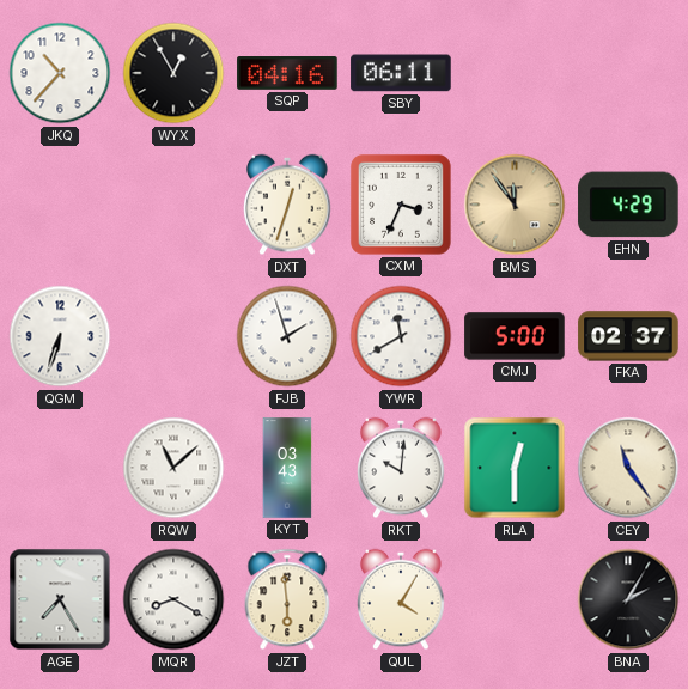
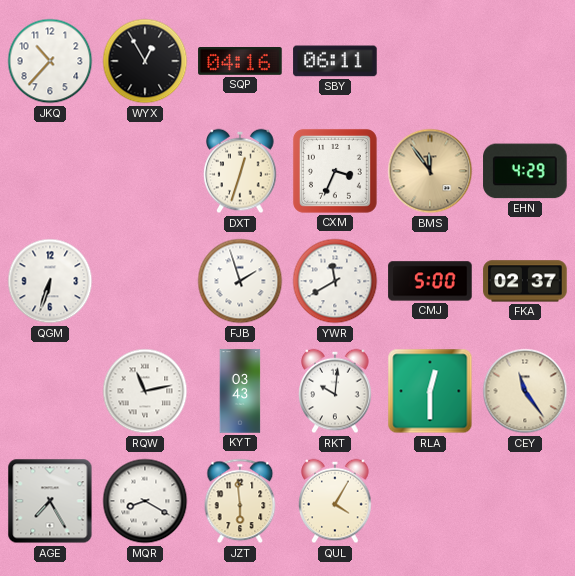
RQW: 11:08 -> 11:13
BNA: 2:05 -> none
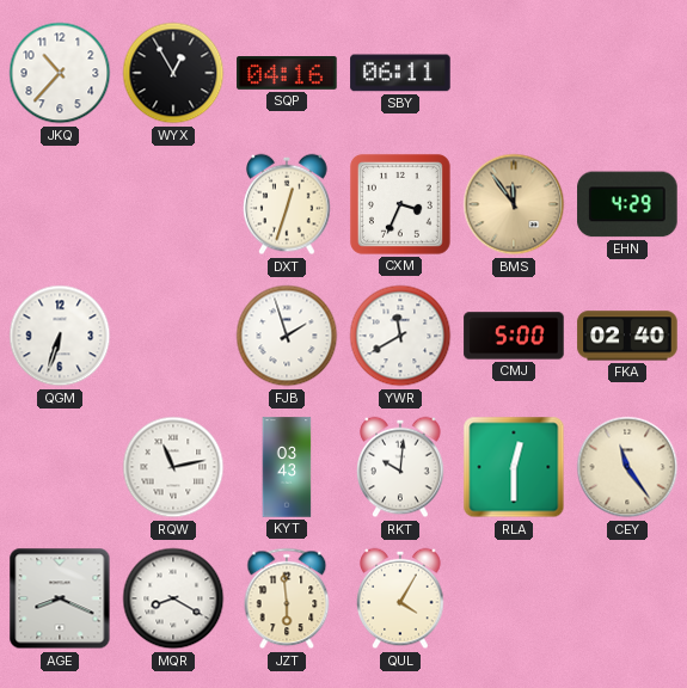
FKA: 02:37 -> 02:40
AGE: 7:25 -> 8:19
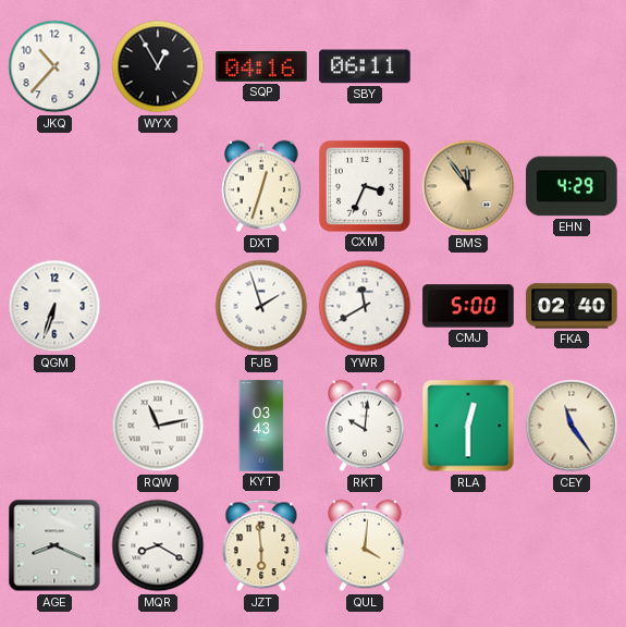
QUL: 4:05 -> 4:01
